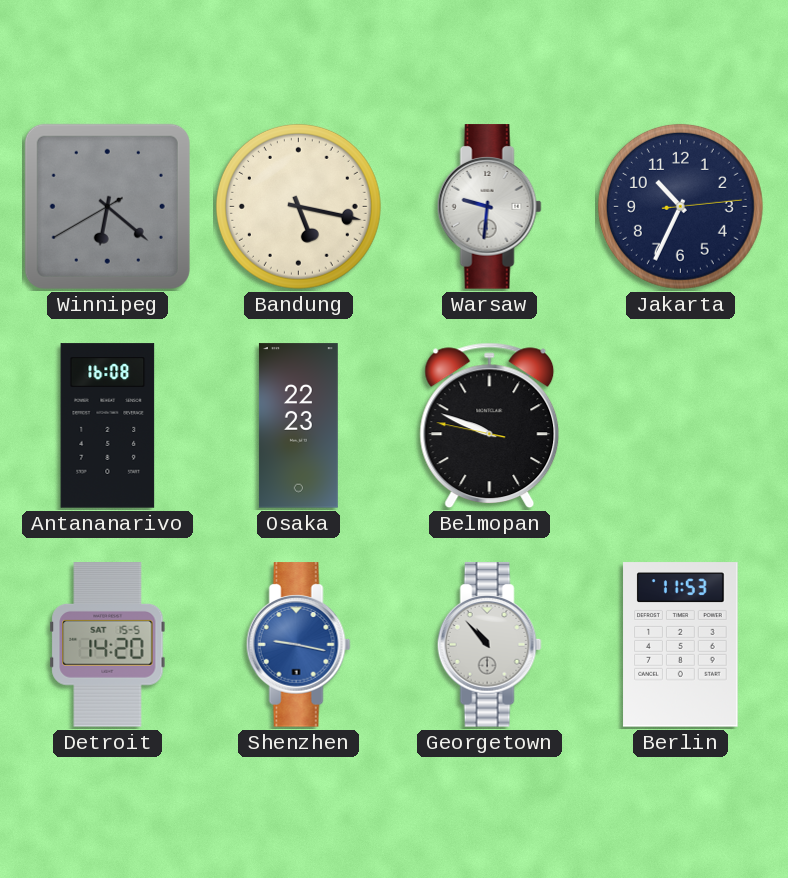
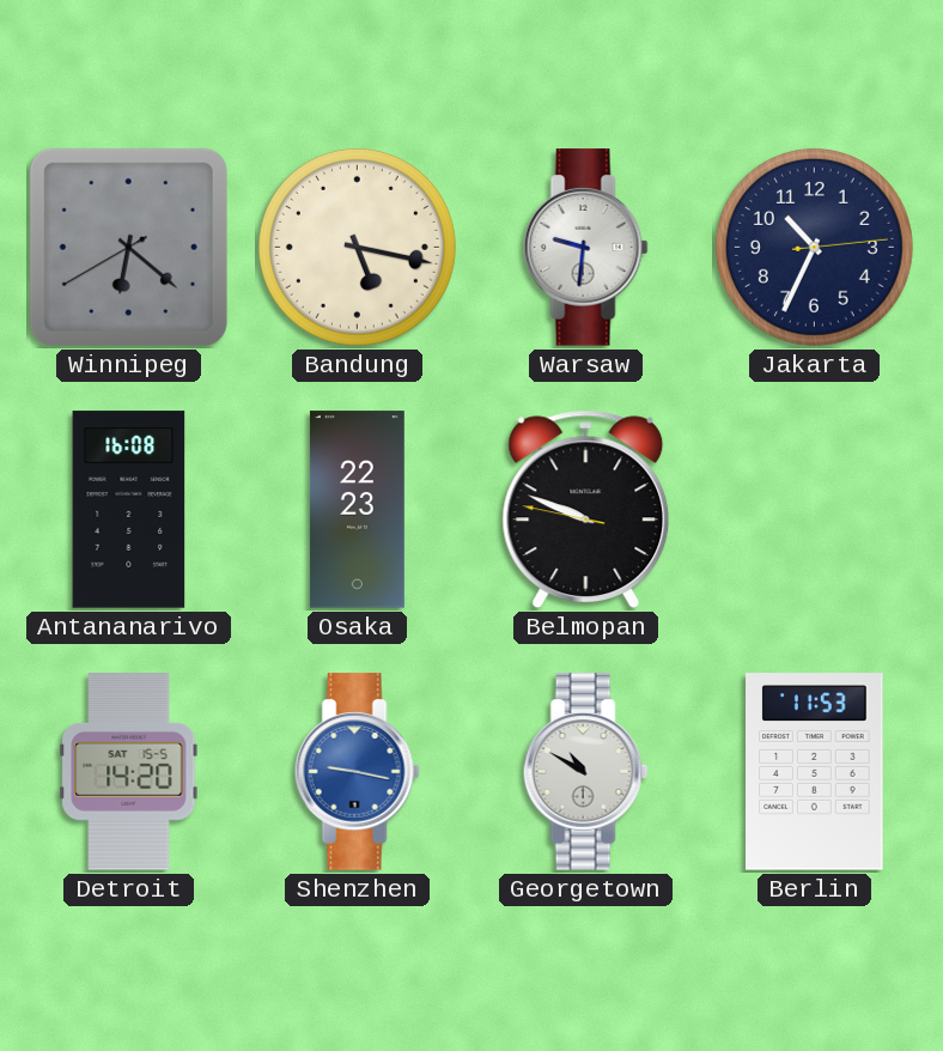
Georgetown: 10:53 -> 10:50
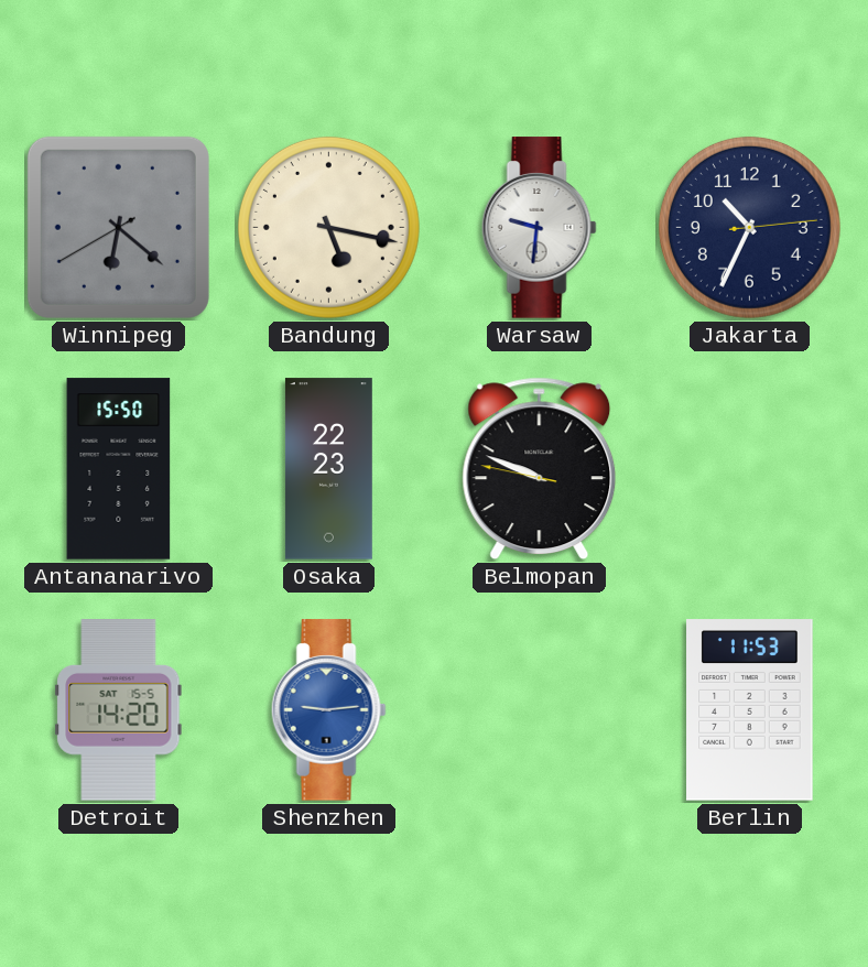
Antananarivo: 16:08 -> 15:50
Shenzhen: 9:17 -> 9:14
Georgetown: 10:50 -> none
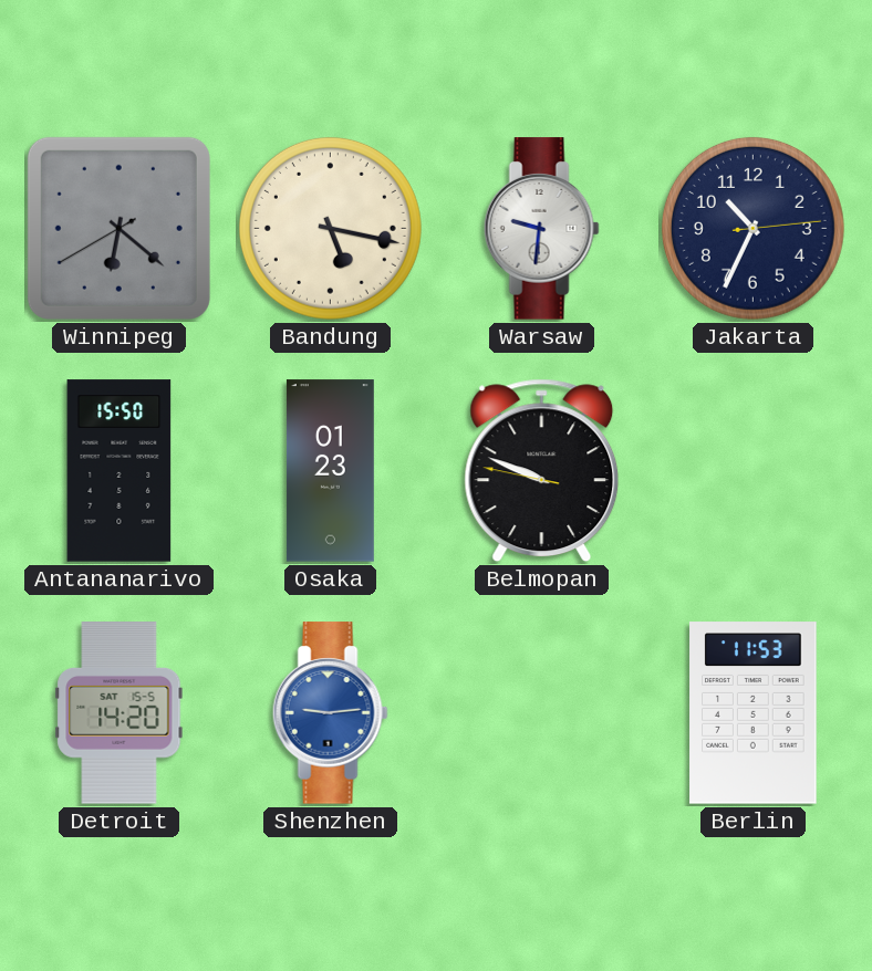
Osaka: 22:23 -> 01:23
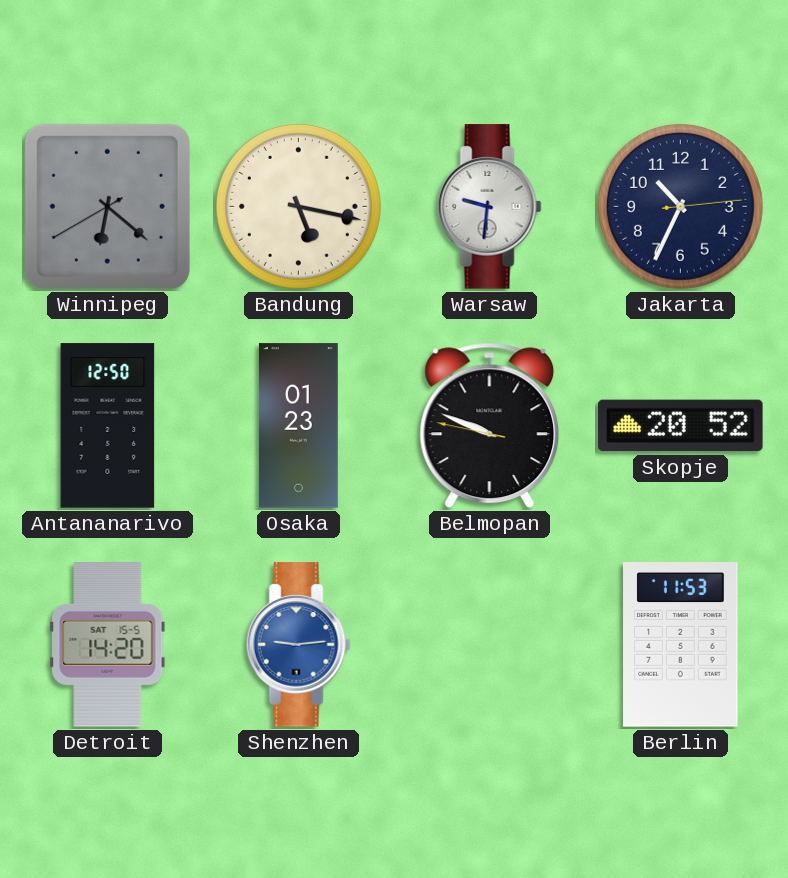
Antananarivo: 15:50 -> 12:50
Skopje: none -> 20:52
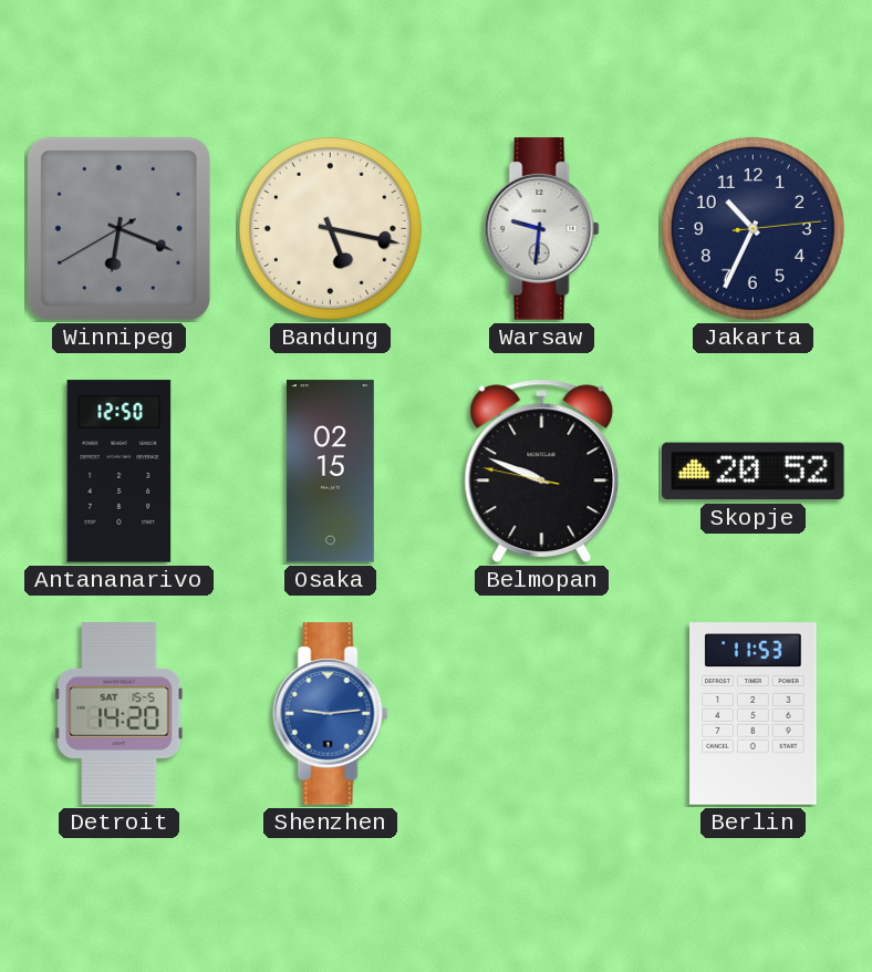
Winnipeg: 6:21 -> 6:18
Osaka: 01:23 -> 02:15
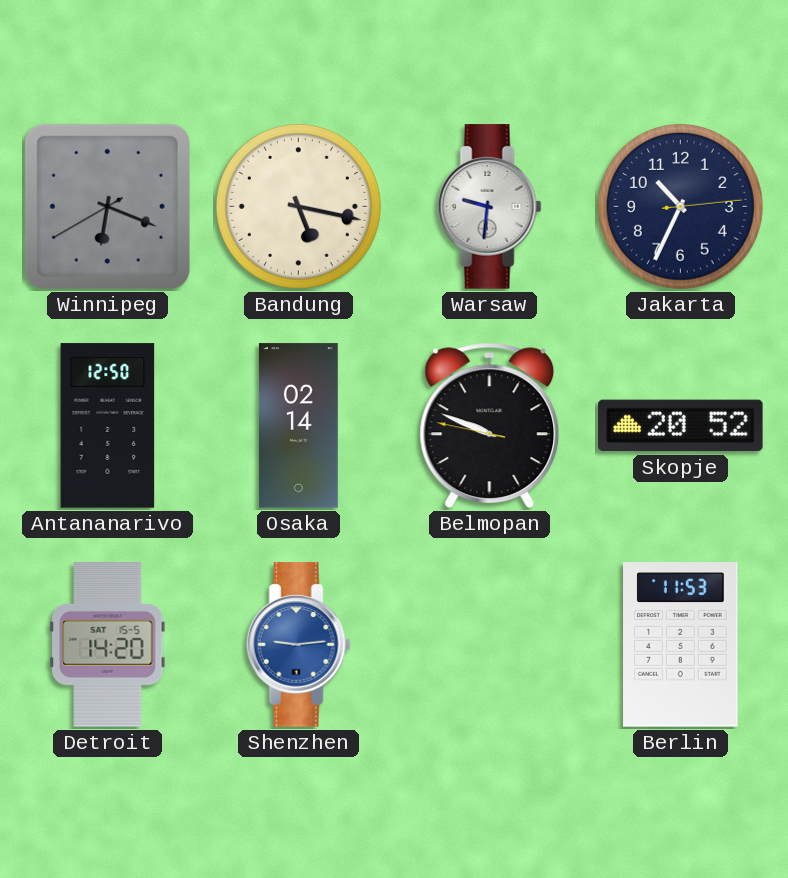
Osaka: 02:15 -> 02:14
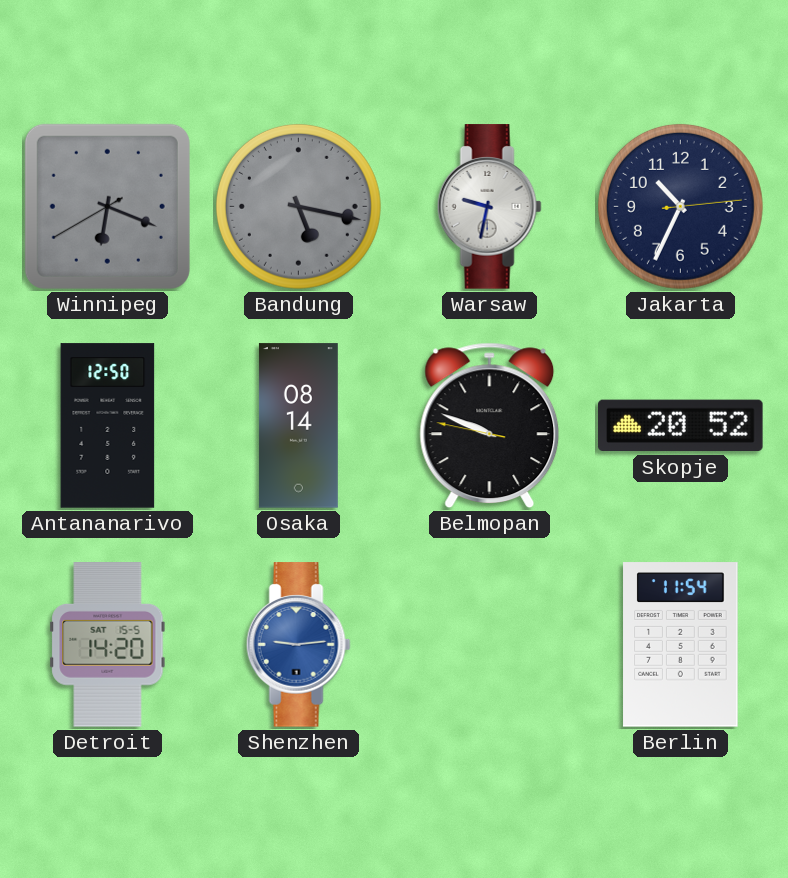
Bandung dial: cream -> grey
Warsaw: 9:31 -> 9:32
Osaka: 02:14 -> 08:14
Berlin: 11:53 -> 11:54
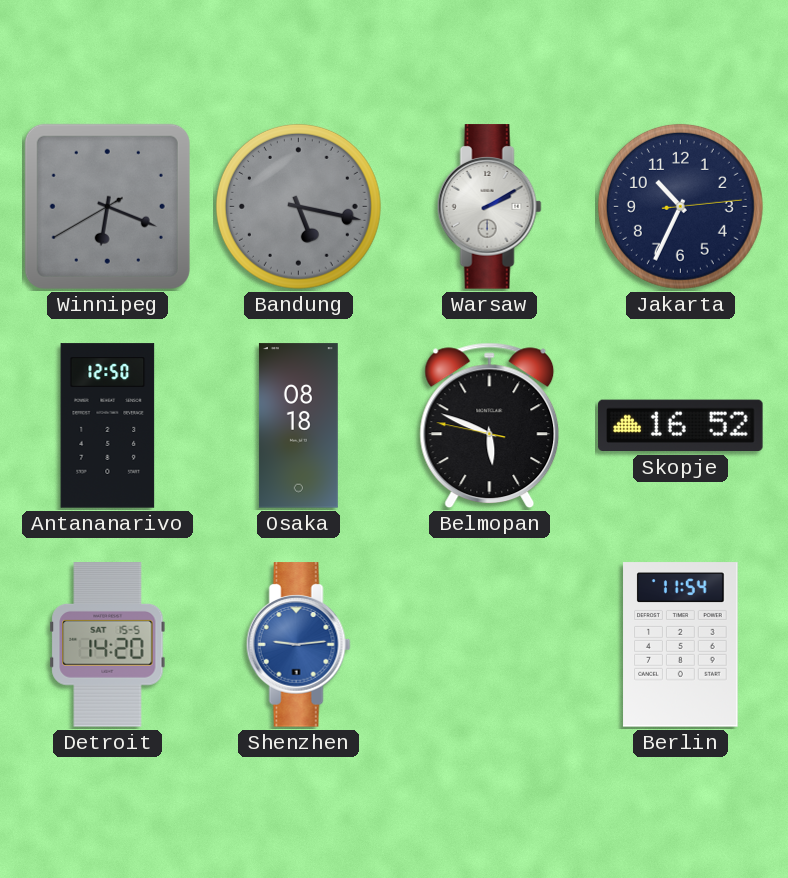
Warsaw: 9:32 -> 2:10
Osaka: 08:14 -> 08:18
Belmopan: 9:48 -> 5:48
Skopje: 20:52 -> 16:52
